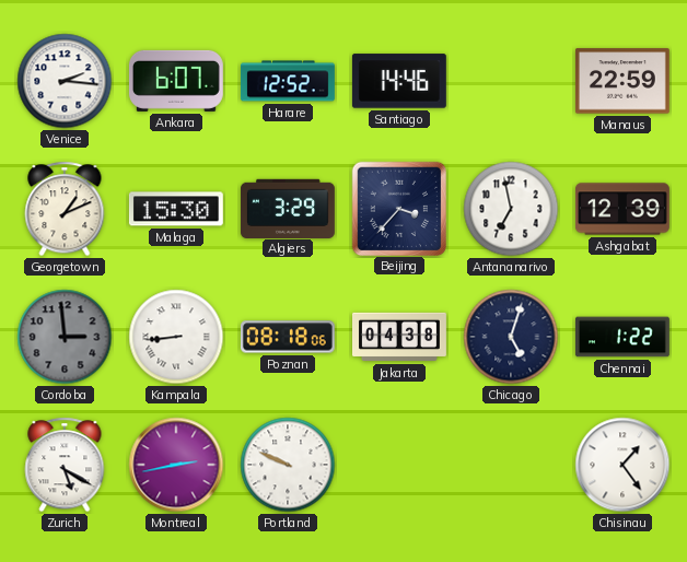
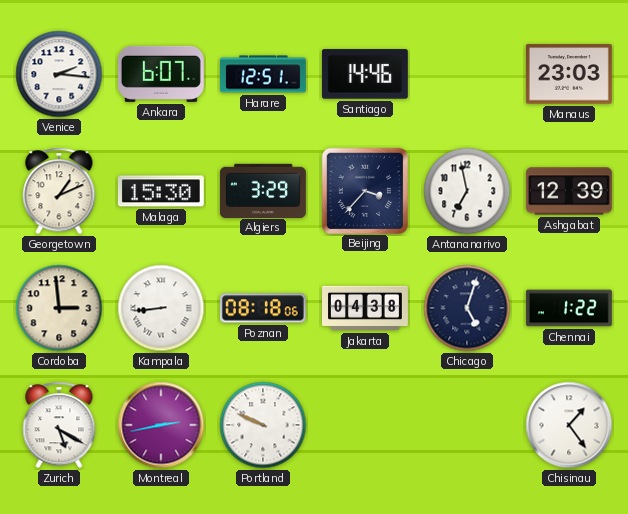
Harare: 12:52 -> 12:51
Manaus: 22:59 -> 23:03
Cordoba dial: grey -> cream
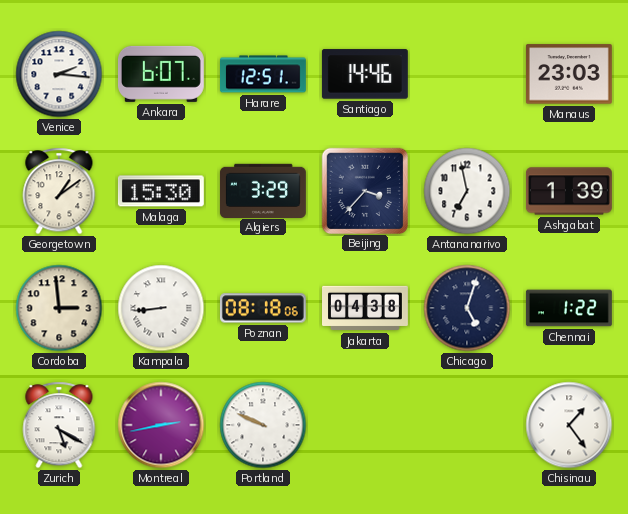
Georgetown: 1:11 -> 1:09
Ashgabat: 12:39 -> 1:39
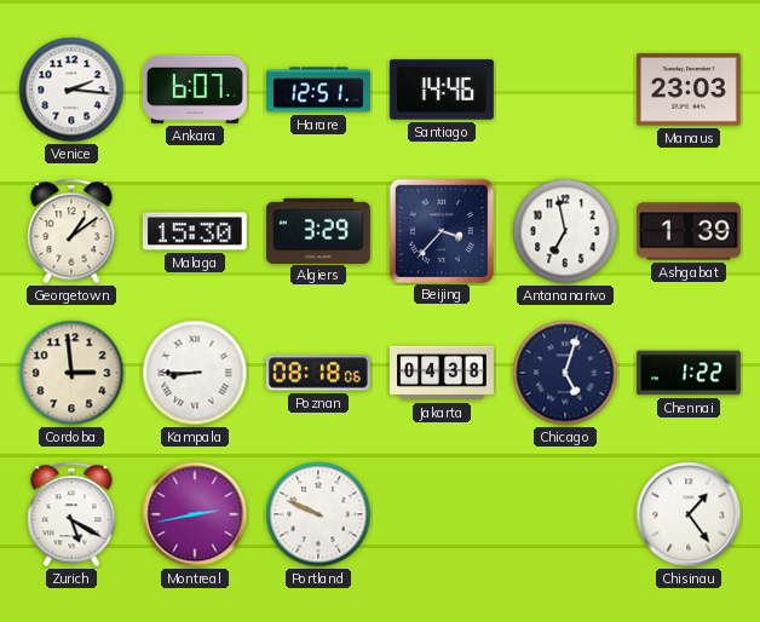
Kampala: 8:44 -> 8:45
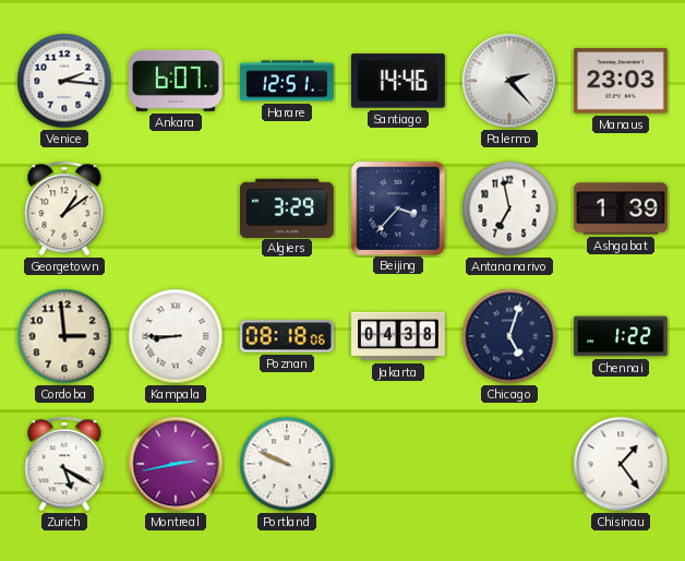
Palermo: none -> 2:23
Malaga: 15:30 -> none
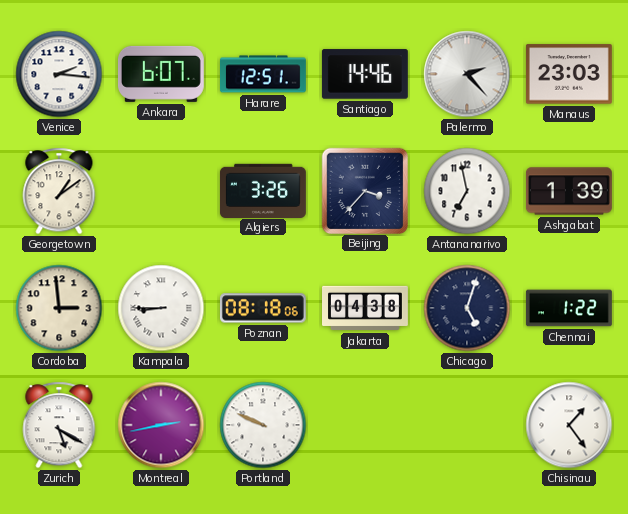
Algiers: 3:29 -> 3:26
